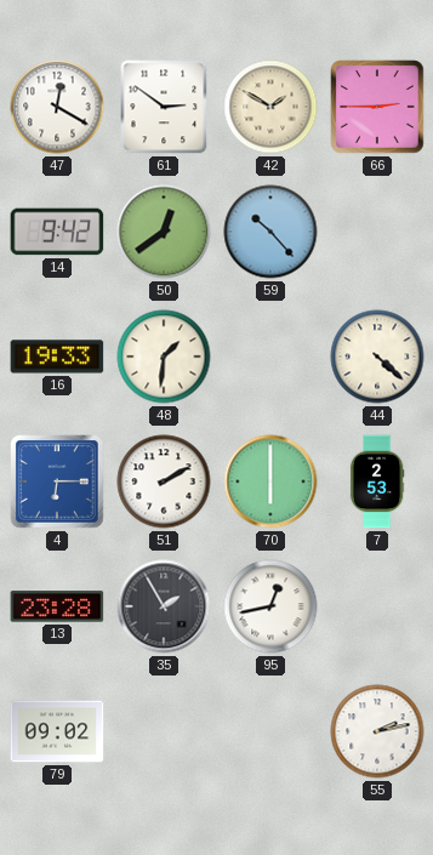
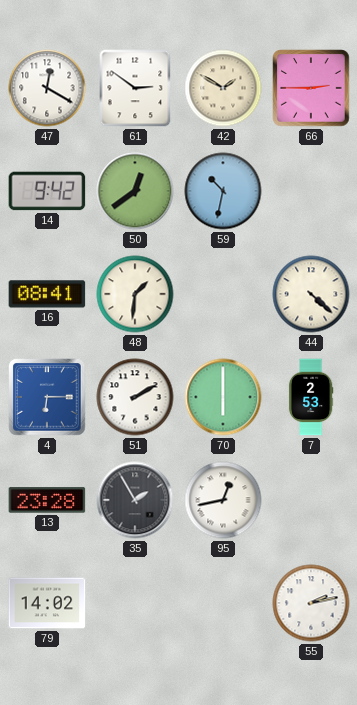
59: 10:23 -> 10:32
16: 19:33 -> 08:41
79: 09:02 -> 14:02
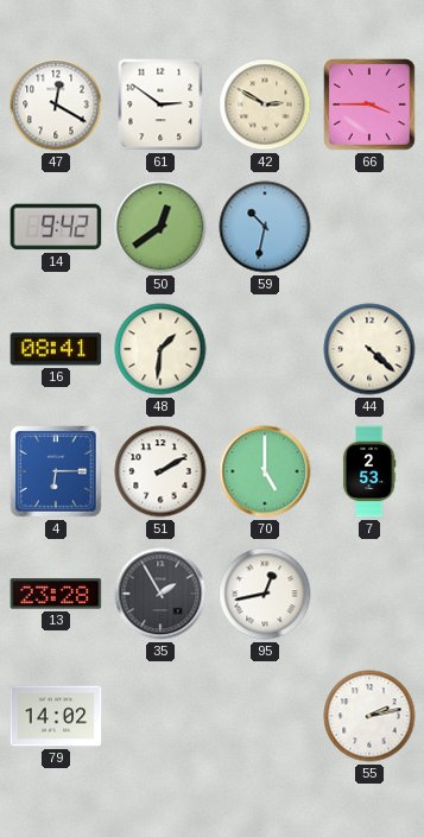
42: 1:50 -> 2:50
66: 2:45 -> 3:45
70: 6:00 -> 5:00
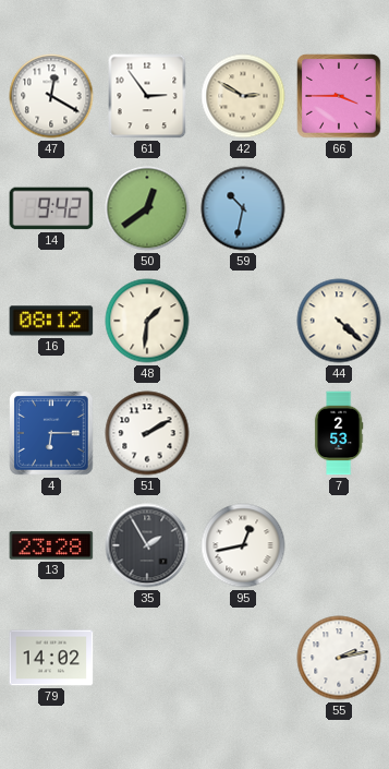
61: 2:51 -> 2:54
16: 08:41 -> 08:12
70: 5:00 -> none
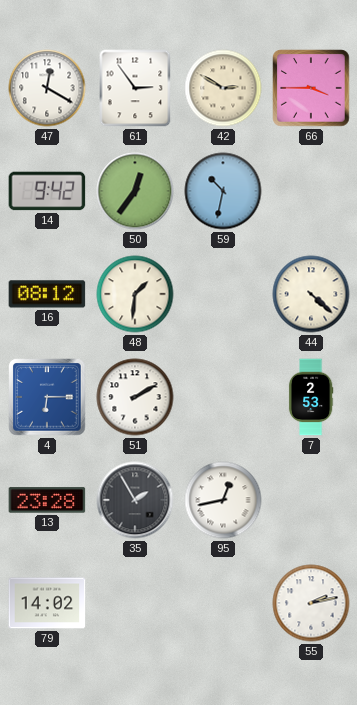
50: 12:39 -> 12:36
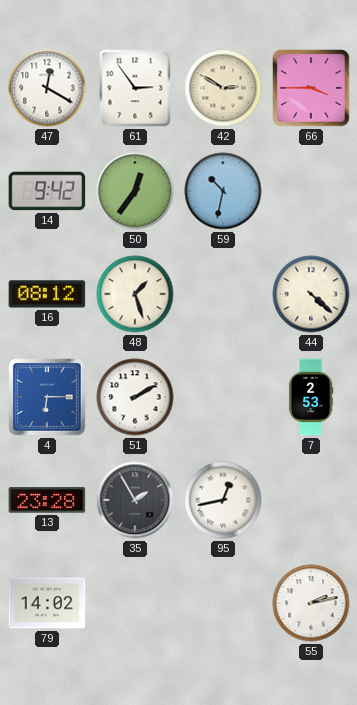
48: 1:31 -> 1:27
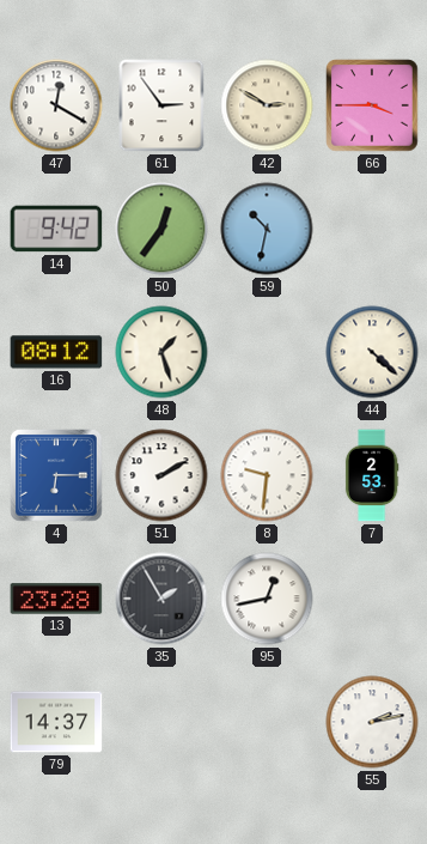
8: none -> 9:31
79: 14:02 -> 14:37
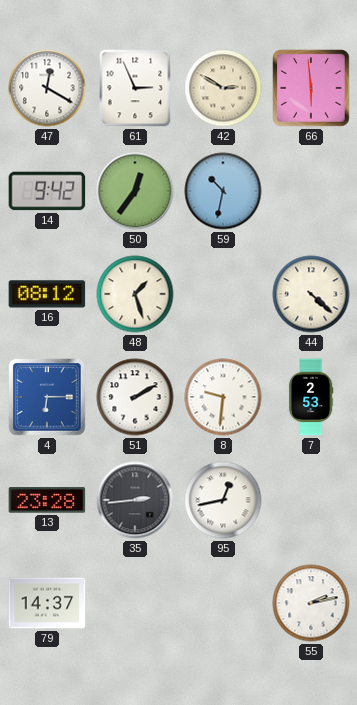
61: 2:54 -> 2:56
66: 3:45 -> 5:59
35: 1:55 -> 2:44
